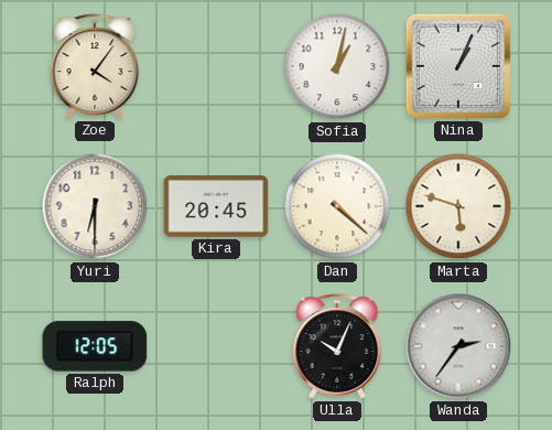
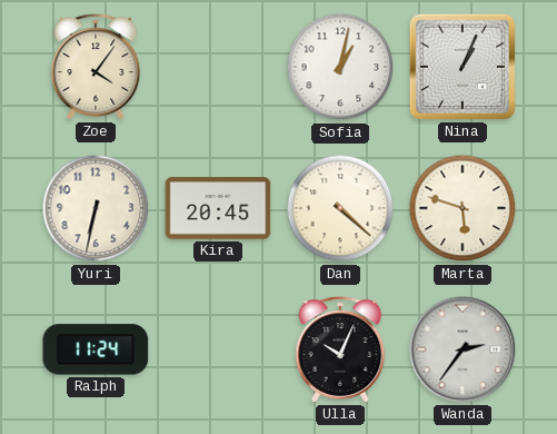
Yuri: 6:30 -> 6:32
Ralph: 12:05 -> 11:24
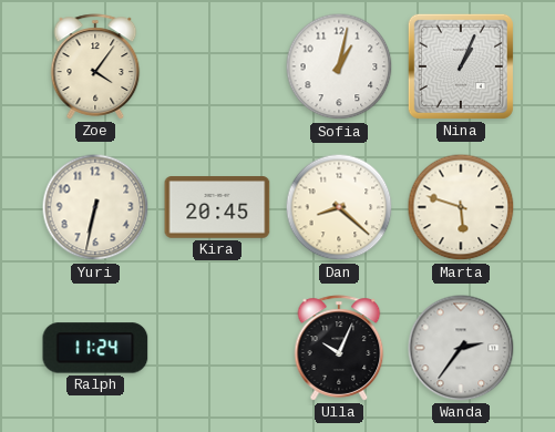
Dan: 4:22 -> 8:22
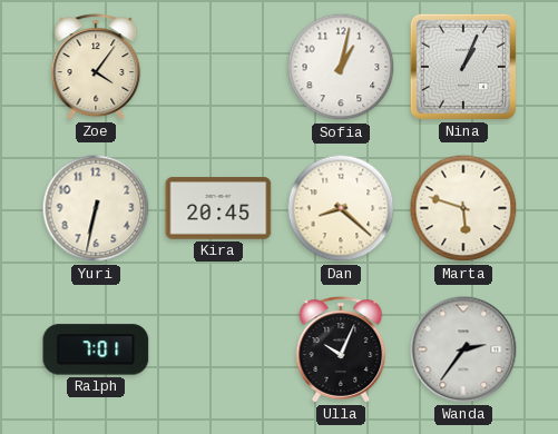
Ralph: 11:24 -> 7:01
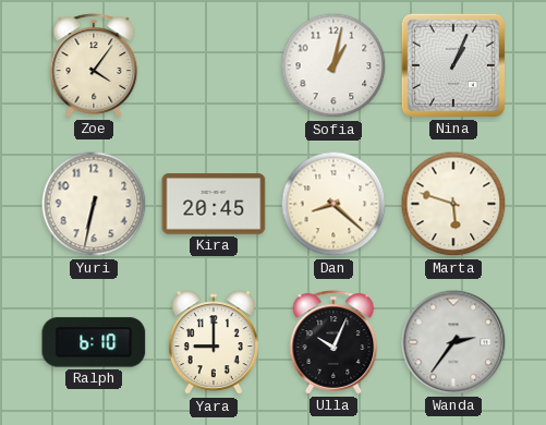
Ralph: 7:01 -> 6:10
Yara: none -> 9:00
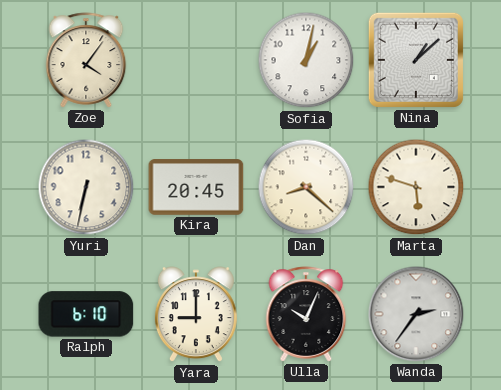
Nina: 1:04 -> 1:08
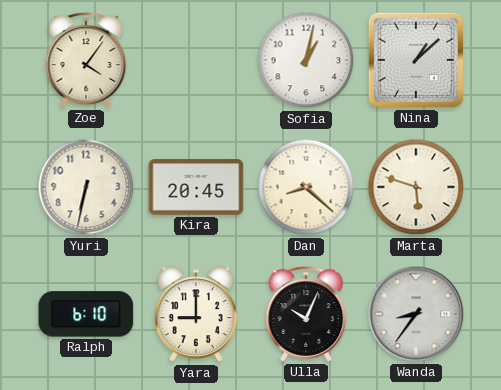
Wanda: 2:36 -> 8:36
